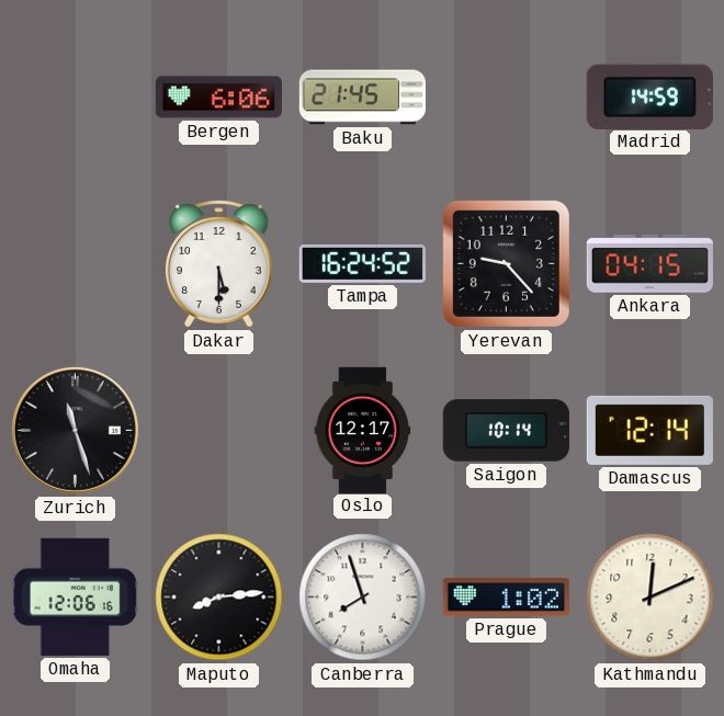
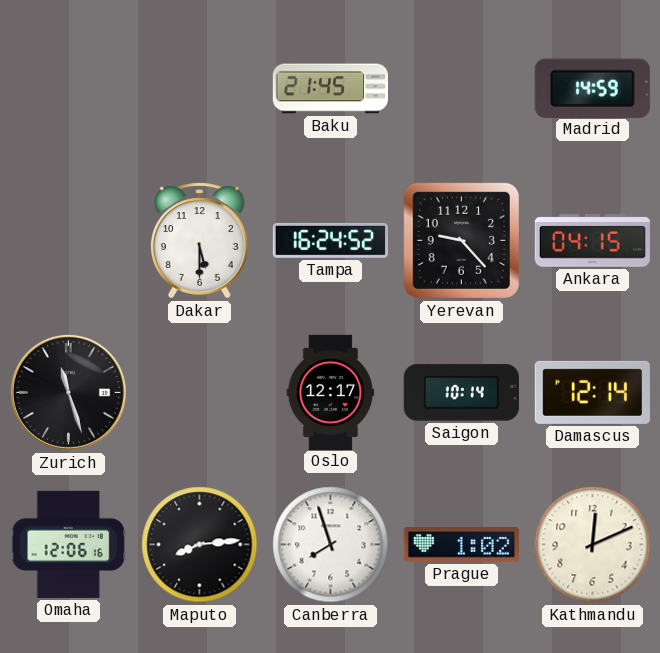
Bergen: 6:06 -> none
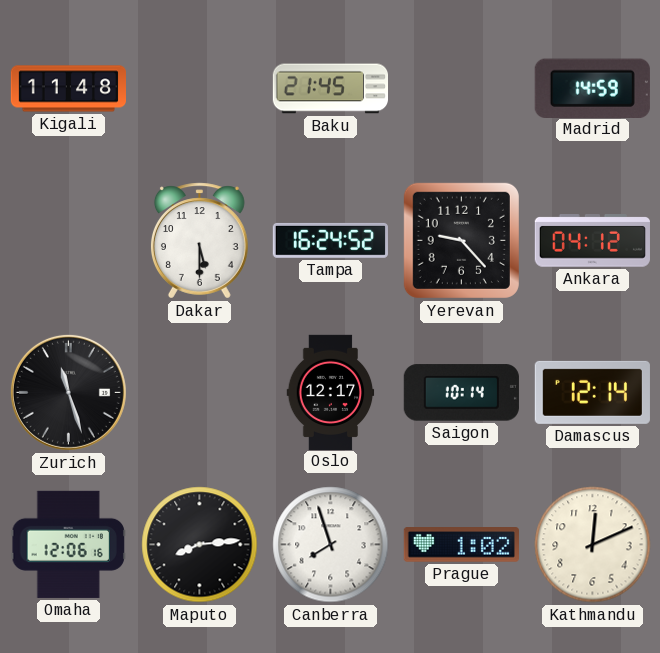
Kigali: none -> 11:48
Ankara: 04:15 -> 04:12
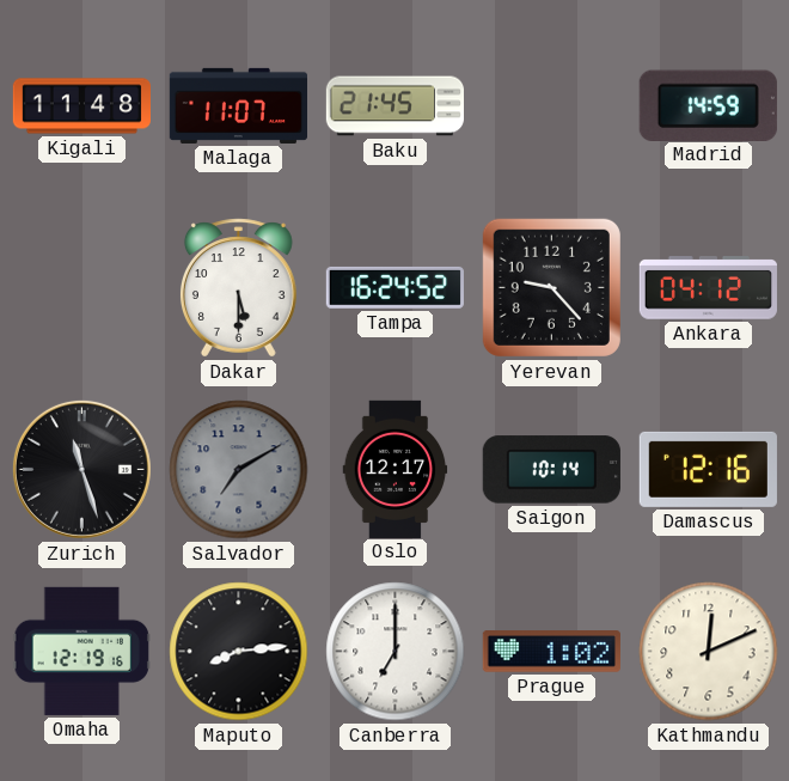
Malaga: none -> 11:07
Salvador: none -> 7:10
Damascus: 12:14 -> 12:16
Omaha: 12:06 -> 12:19
Canberra: 7:57 -> 7:00
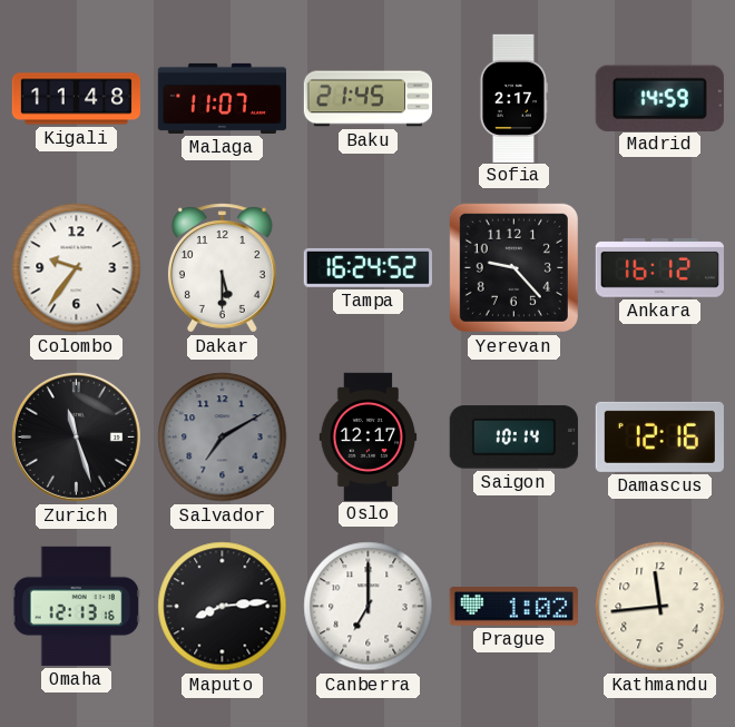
Sofia: none -> 2:17
Colombo: none -> 9:36
Ankara: 04:12 -> 16:12
Omaha: 12:19 -> 12:13
Kathmandu: 12:11 -> 11:44
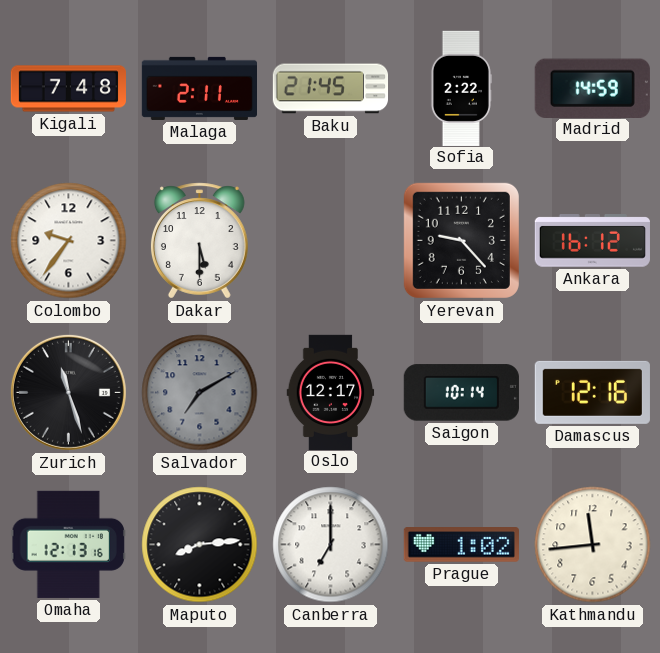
Kigali: 11:48 -> 7:48
Malaga: 11:07 -> 2:11
Sofia: 2:17 -> 2:22
Tampa: 16:24 -> none
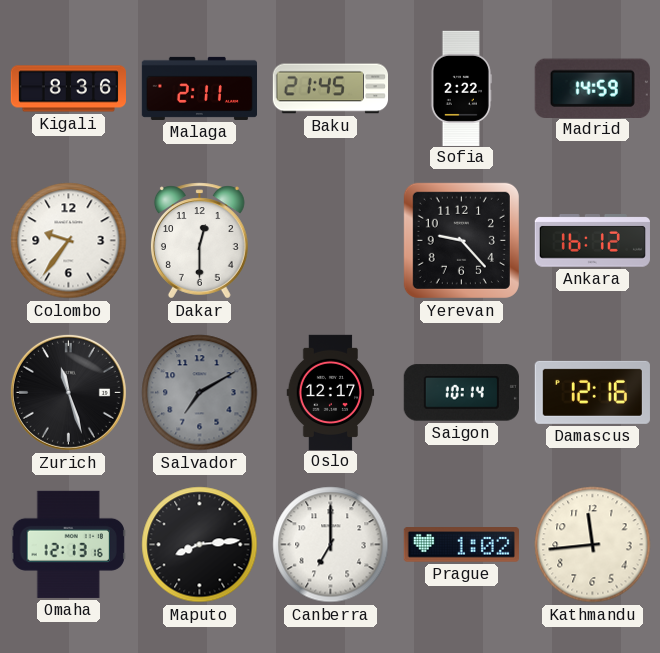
Kigali: 7:48 -> 8:36
Dakar: 5:30 -> 12:30
